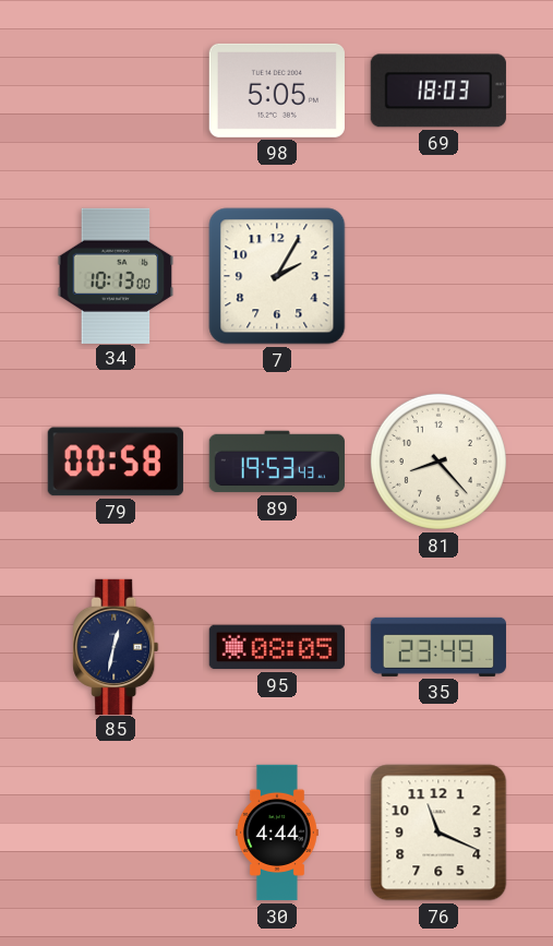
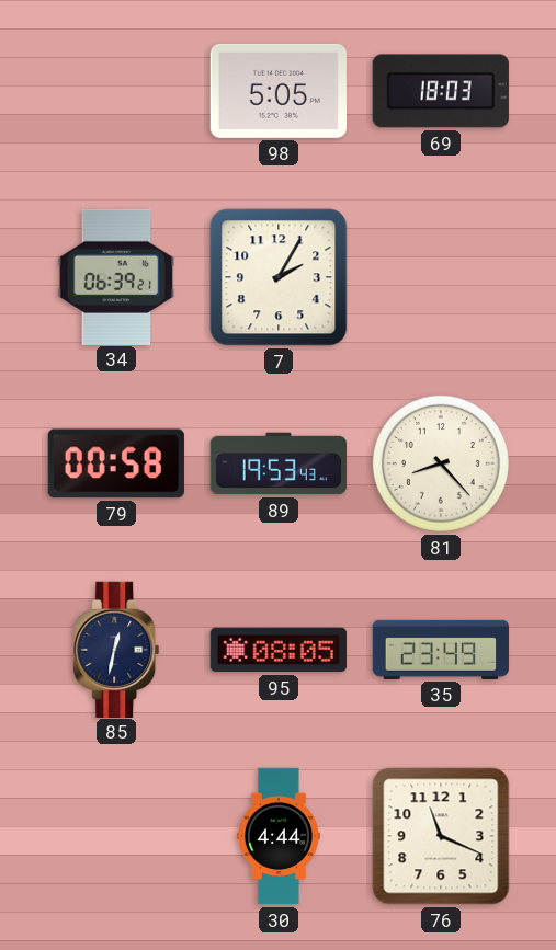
34: 10:13 -> 06:39
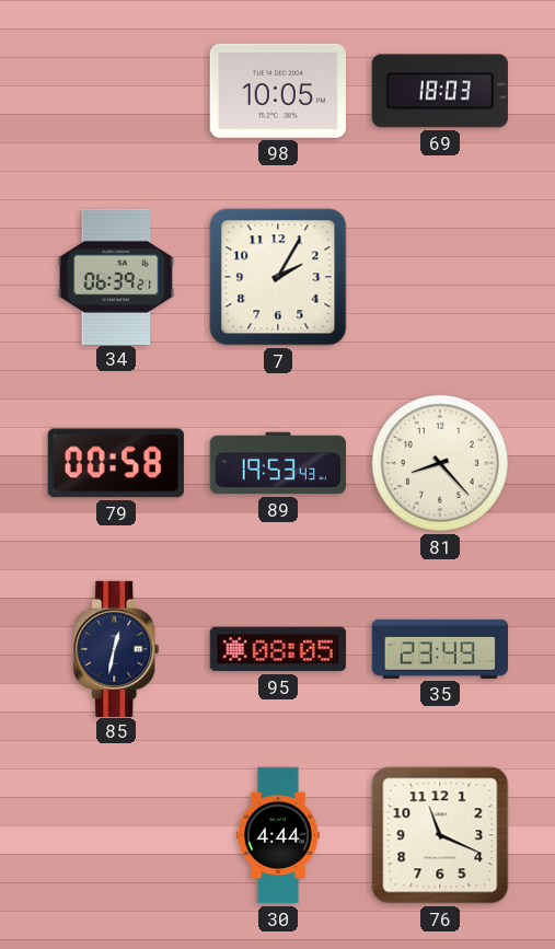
98: 5:05 -> 10:05
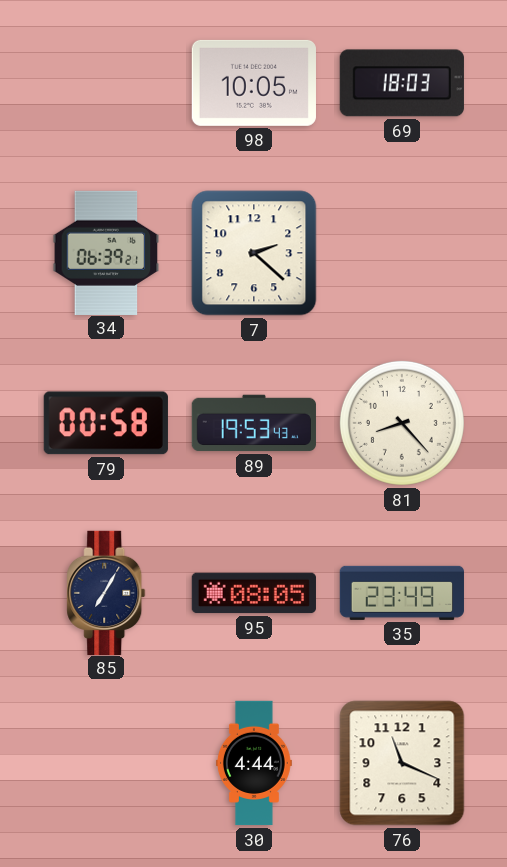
7: 2:05 -> 2:22
85: 12:32 -> 7:05
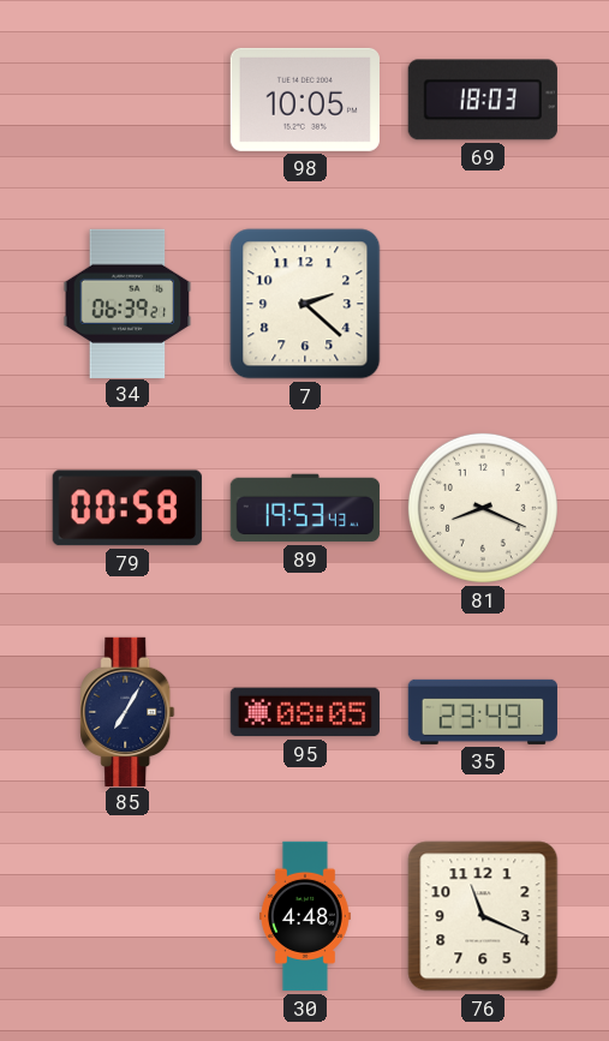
81: 8:23 -> 8:19
30: 4:44 -> 4:48
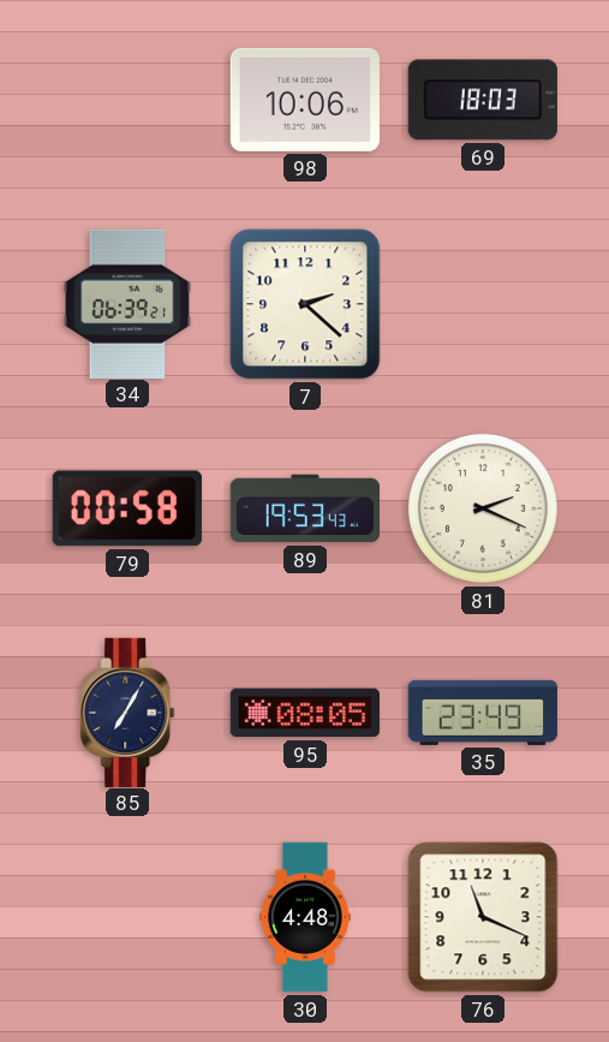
98: 10:05 -> 10:06
81: 8:19 -> 2:19
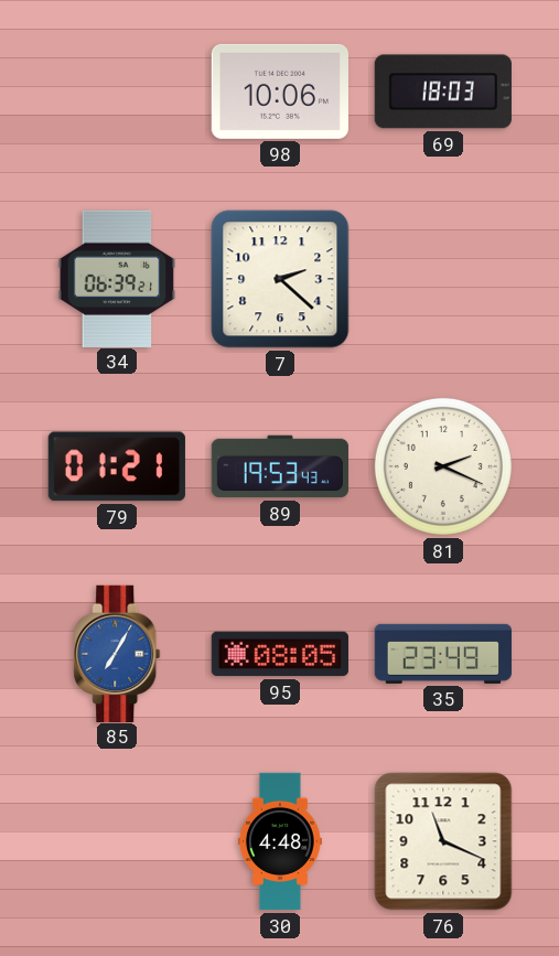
79: 00:58 -> 01:21
85 dial: navy -> blue
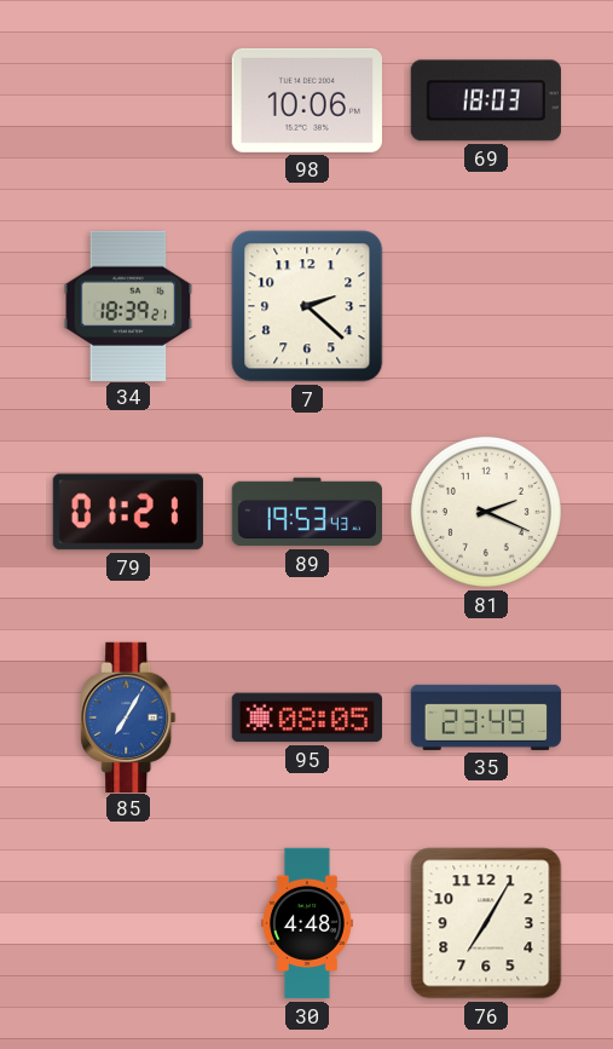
34: 06:39 -> 18:39
76: 11:19 -> 7:05
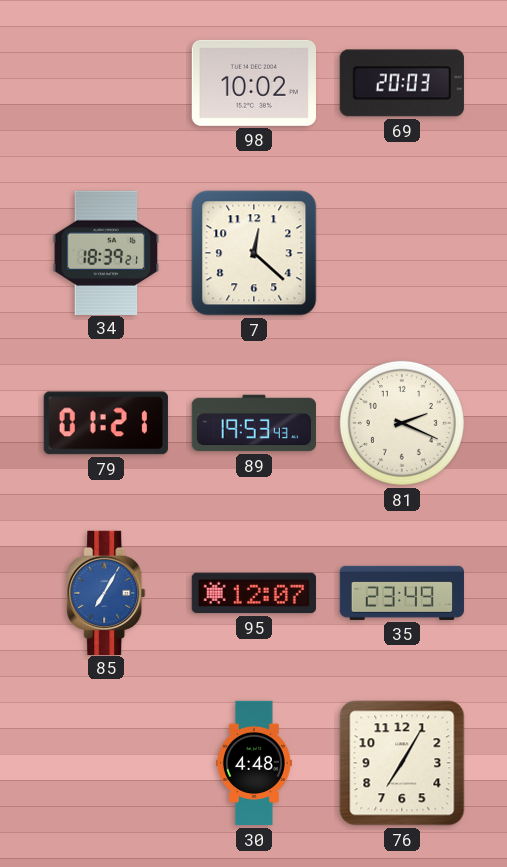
98: 10:06 -> 10:02
69: 18:03 -> 20:03
7: 2:22 -> 12:22
95: 08:05 -> 12:07
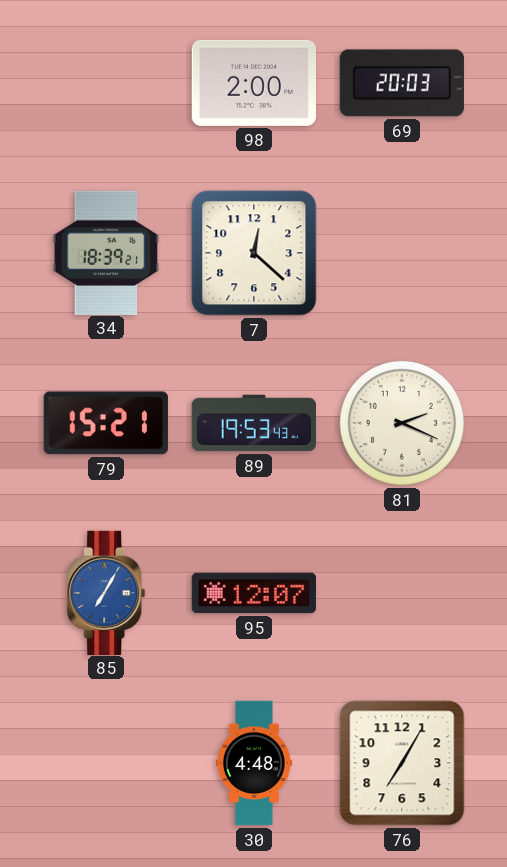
98: 10:02 -> 2:00
79: 01:21 -> 15:21
35: 23:49 -> none
